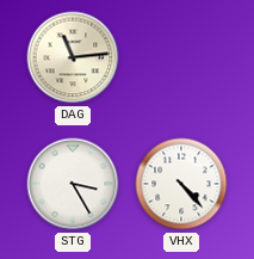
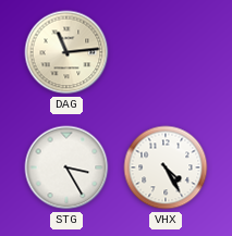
VHX: 4:23 -> 4:25
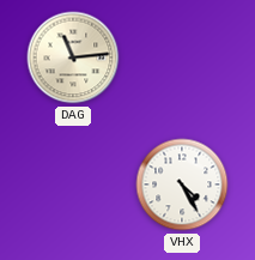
STG: 3:25 -> none
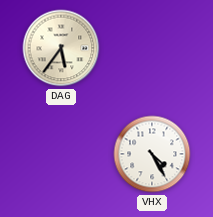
DAG: 11:14 -> 5:36
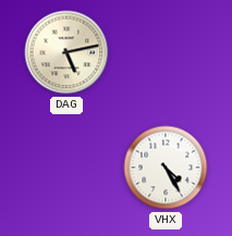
DAG: 5:36 -> 5:13
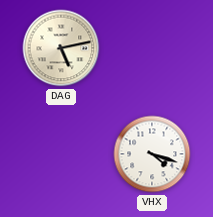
VHX: 4:25 -> 4:18
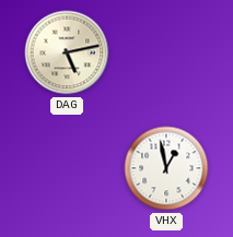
VHX: 4:18 -> 12:58
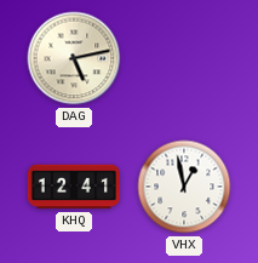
KHQ: none -> 12:41
